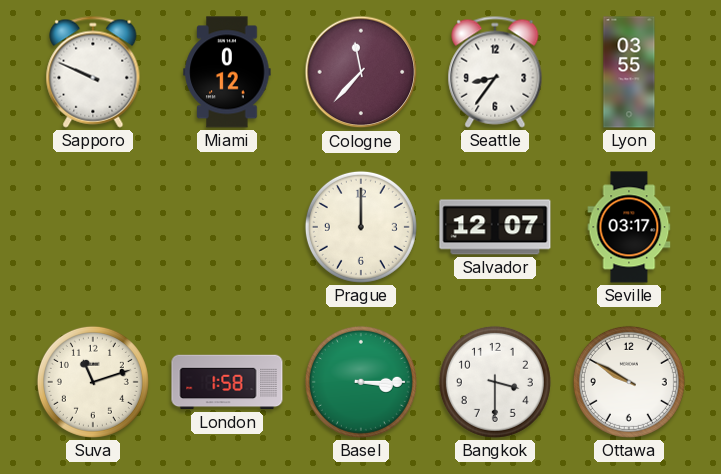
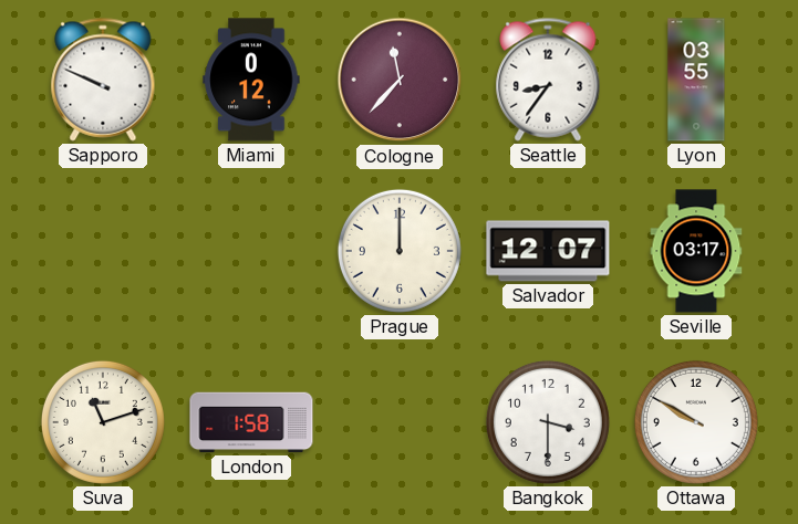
Basel: 3:15 -> none
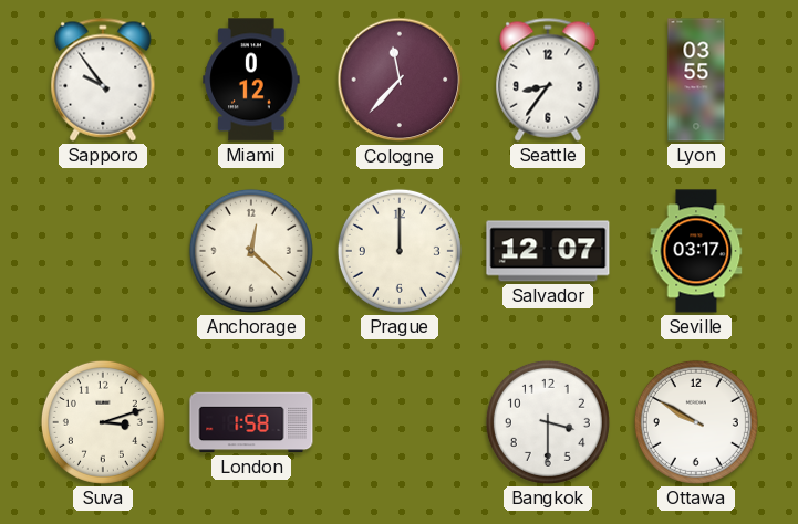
Sapporo: 9:49 -> 9:54
Anchorage: none -> 12:22
Suva: 11:12 -> 3:12
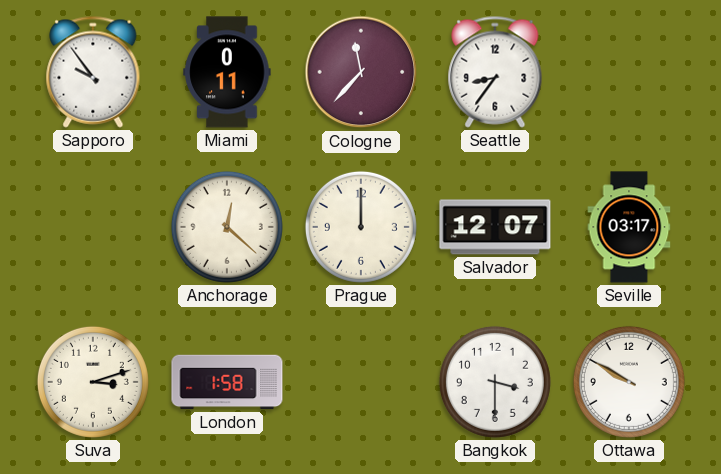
Miami: 0:12 -> 0:11
Lyon: 03:55 -> none
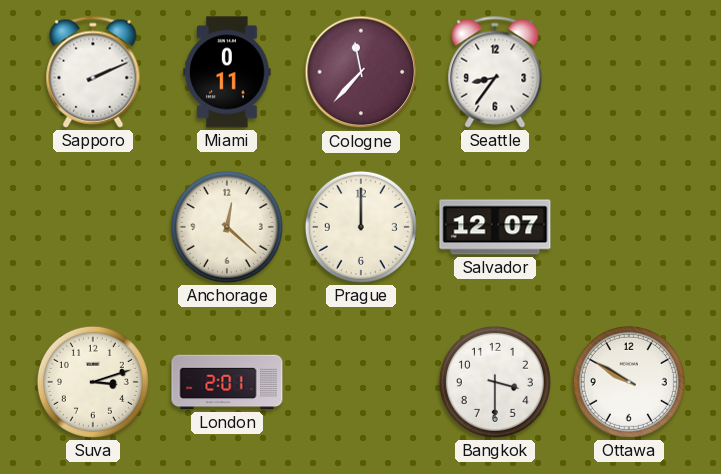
Sapporo: 9:54 -> 2:11
Seville: 03:17 -> none
London: 1:58 -> 2:01
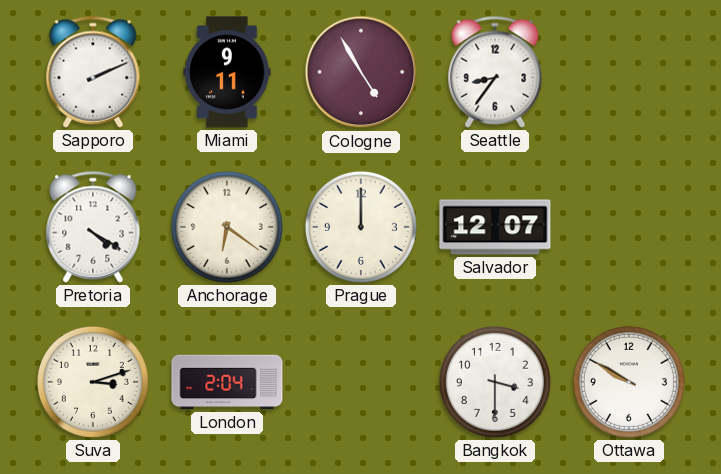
Miami: 0:11 -> 9:11
Cologne: 11:37 -> 4:55
Pretoria: none -> 4:20
Anchorage: 12:22 -> 6:21
London: 2:01 -> 2:04
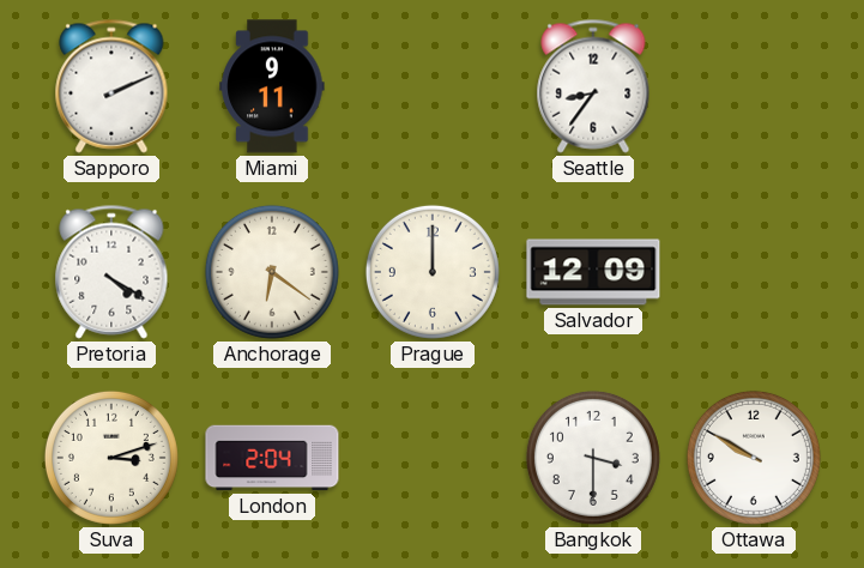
Cologne: 4:55 -> none
Salvador: 12:07 -> 12:09
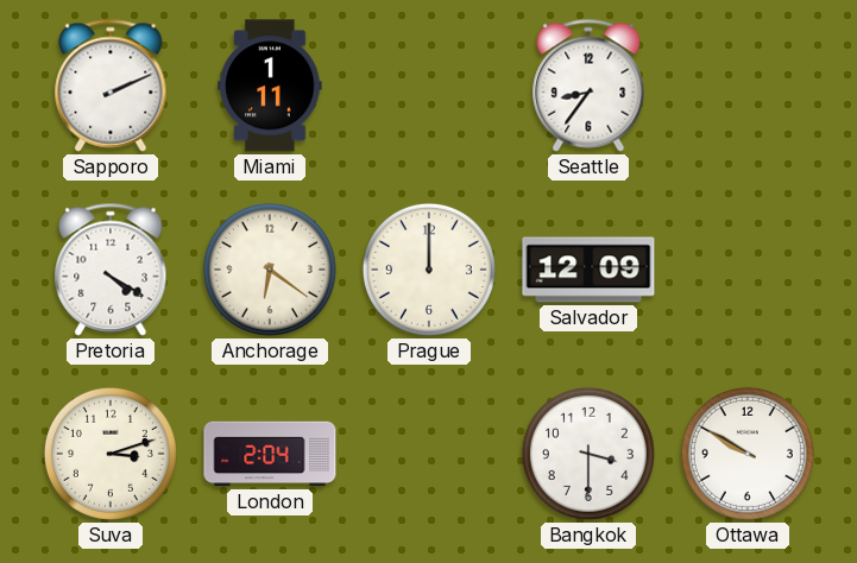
Miami: 9:11 -> 1:11
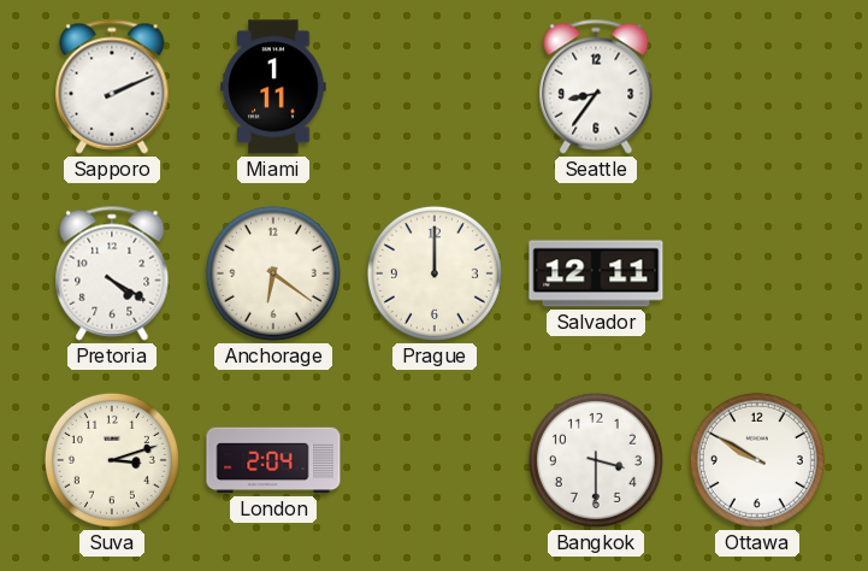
Salvador: 12:09 -> 12:11
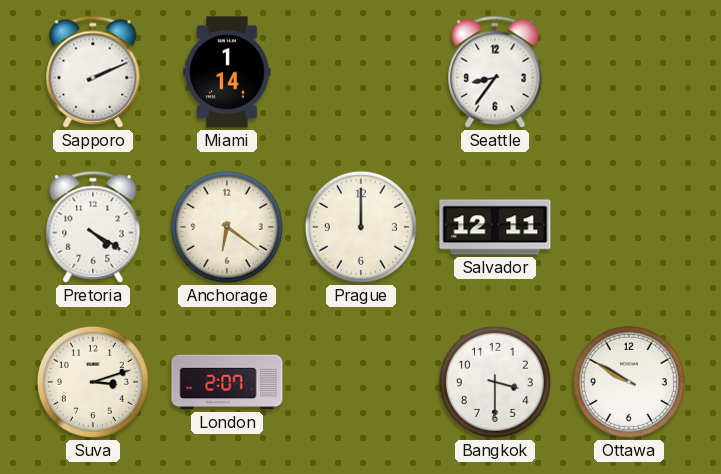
Miami: 1:11 -> 1:14
London: 2:04 -> 2:07
